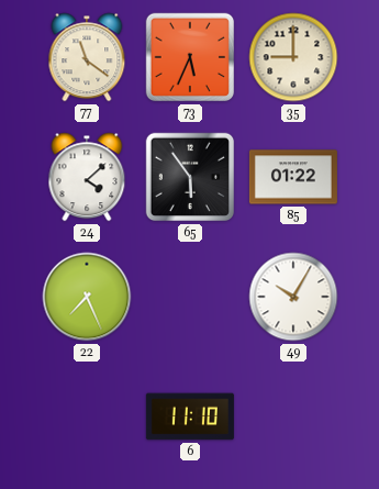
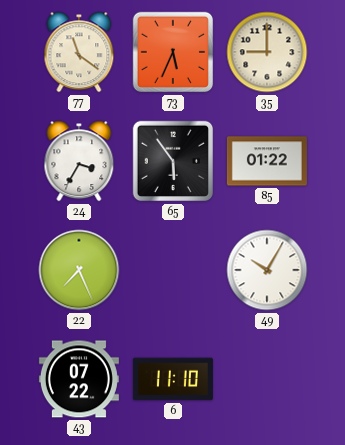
24: 4:08 -> 3:35
43: none -> 07:22
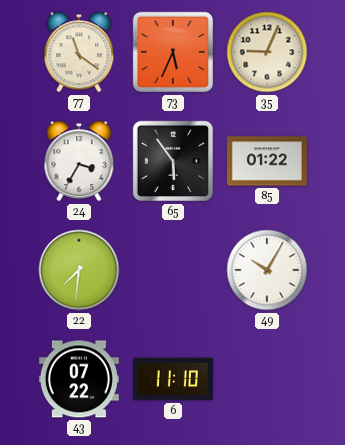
35: 9:00 -> 9:04
22: 7:26 -> 7:31
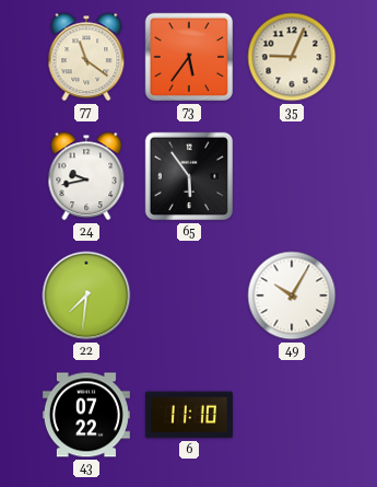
73: 5:34 -> 5:36
24: 3:35 -> 9:43
85: 01:22 -> none
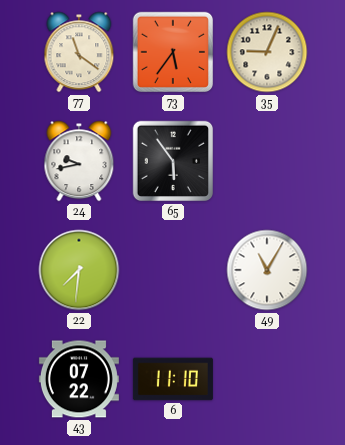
49: 10:05 -> 11:05
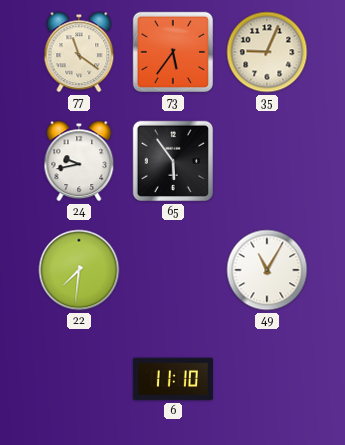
43: 07:22 -> none
